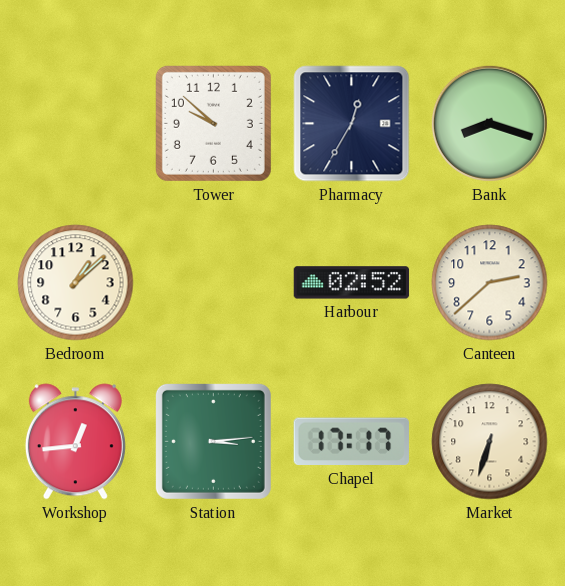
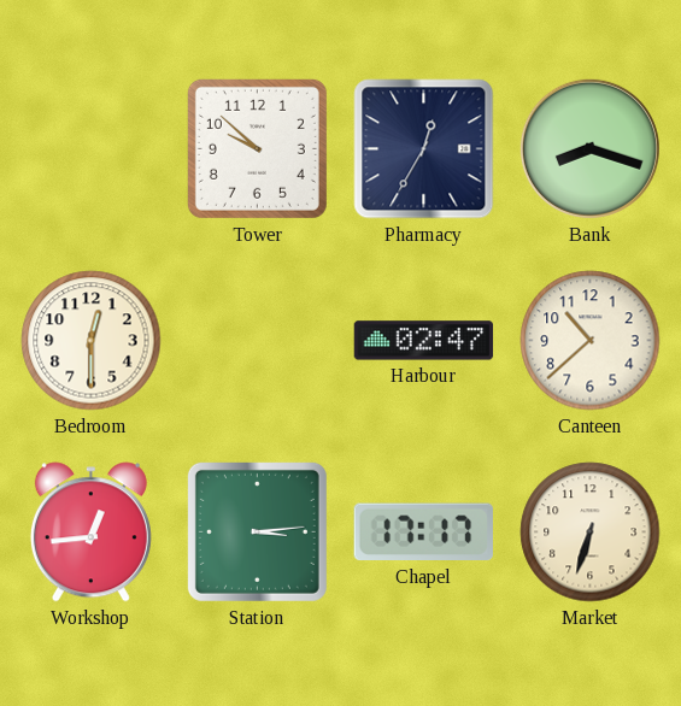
Bedroom: 1:08 -> 12:30
Harbour: 02:52 -> 02:47
Canteen: 2:38 -> 10:38
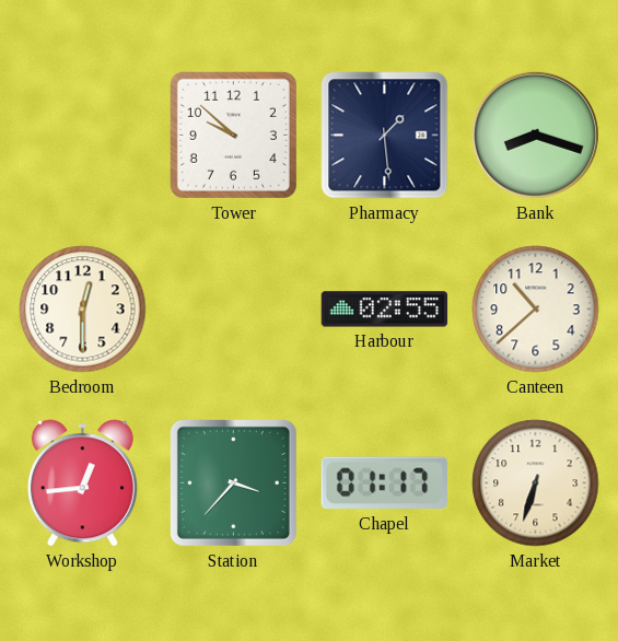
Pharmacy: 12:35 -> 1:29
Harbour: 02:47 -> 02:55
Station: 3:14 -> 3:37
Chapel: 17:17 -> 01:17
